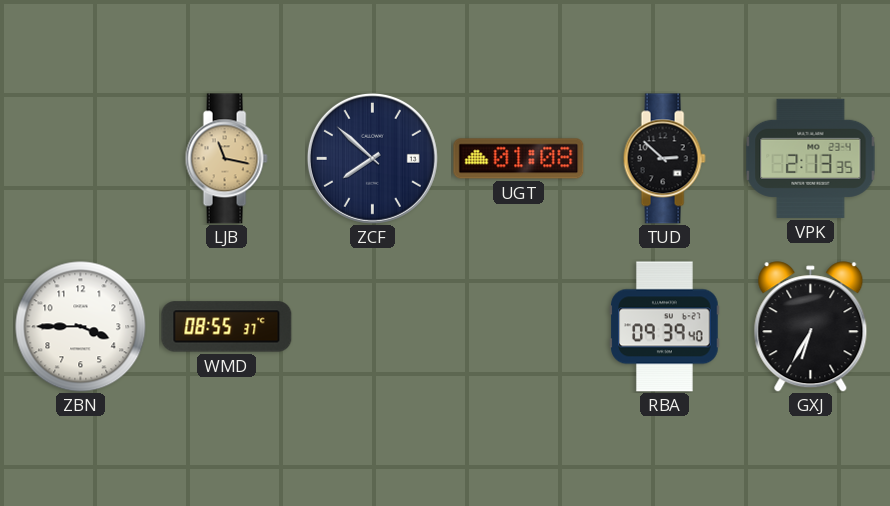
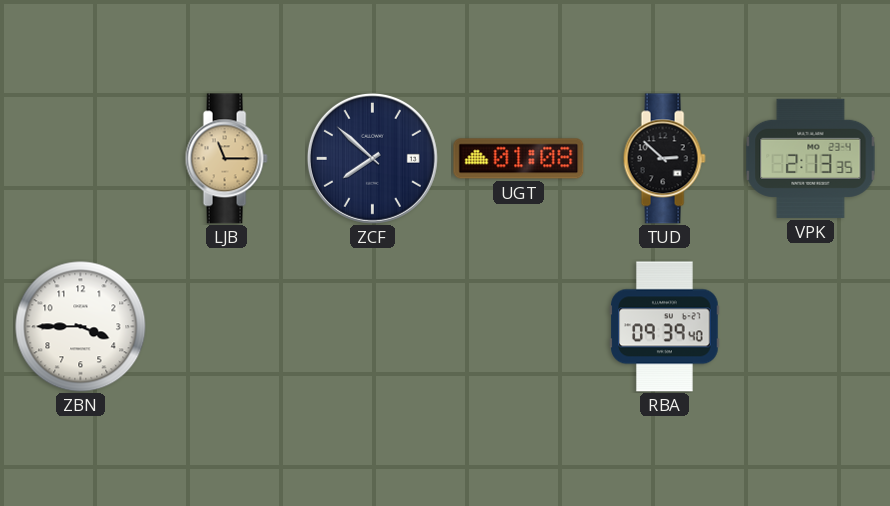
LJB: 11:17 -> 11:15
WMD: 08:55 -> none
GXJ: 6:35 -> none
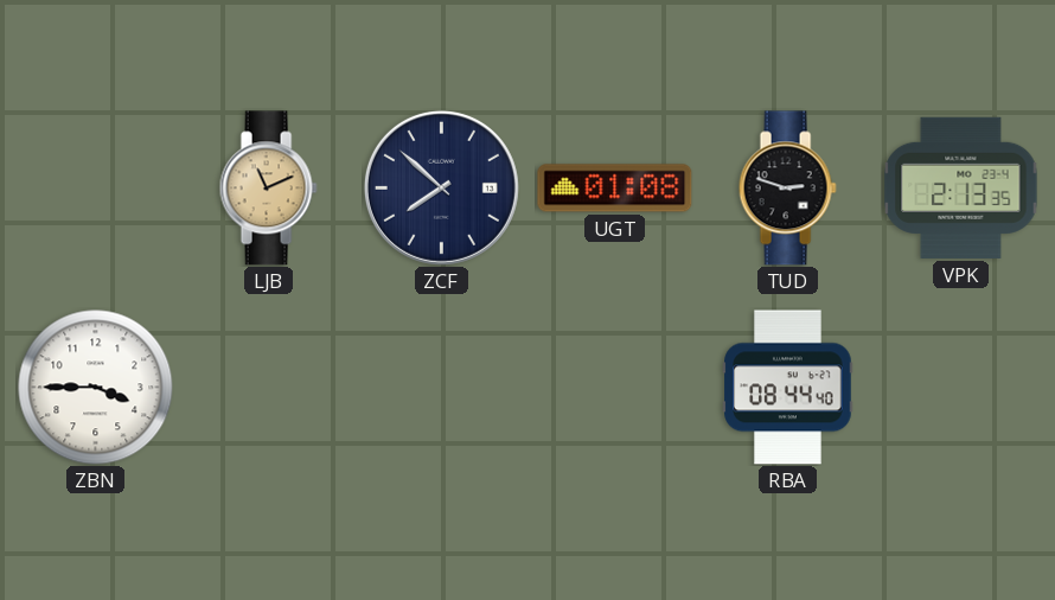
LJB: 11:15 -> 11:11
TUD: 2:52 -> 2:48
RBA: 09:39 -> 08:44
